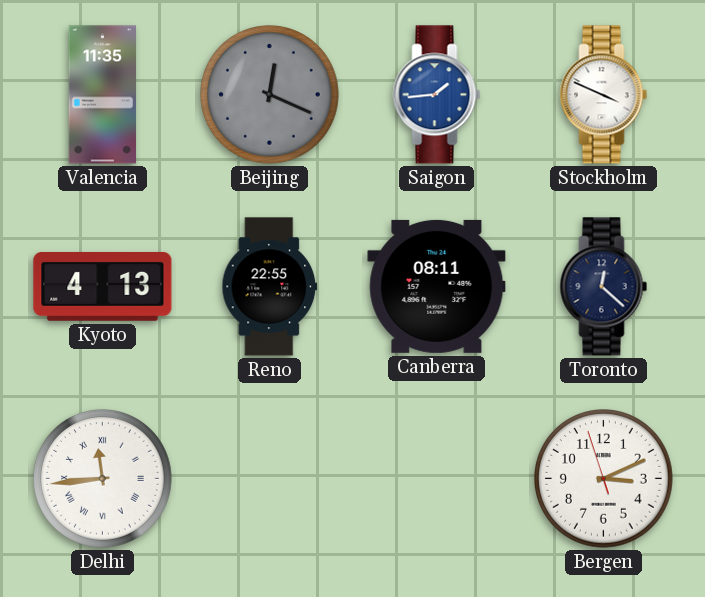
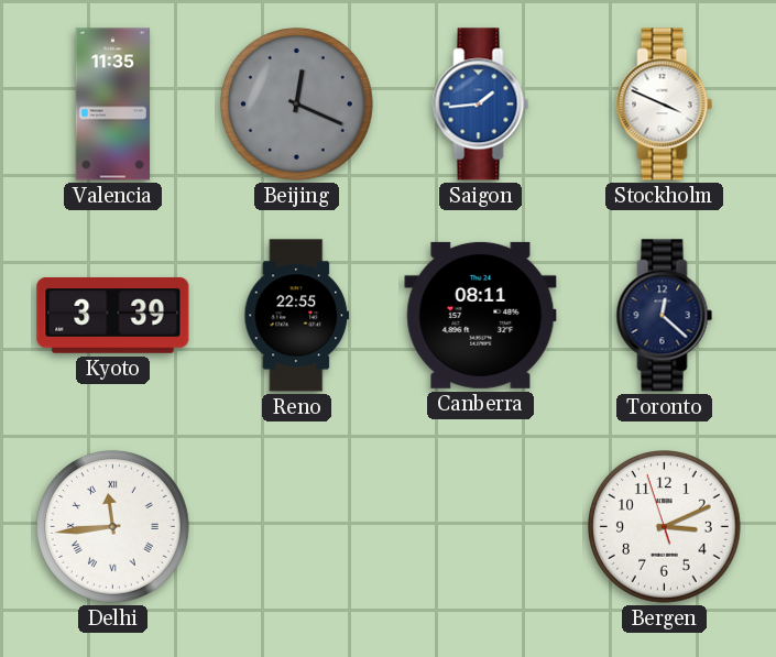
Kyoto: 4:13 -> 3:39
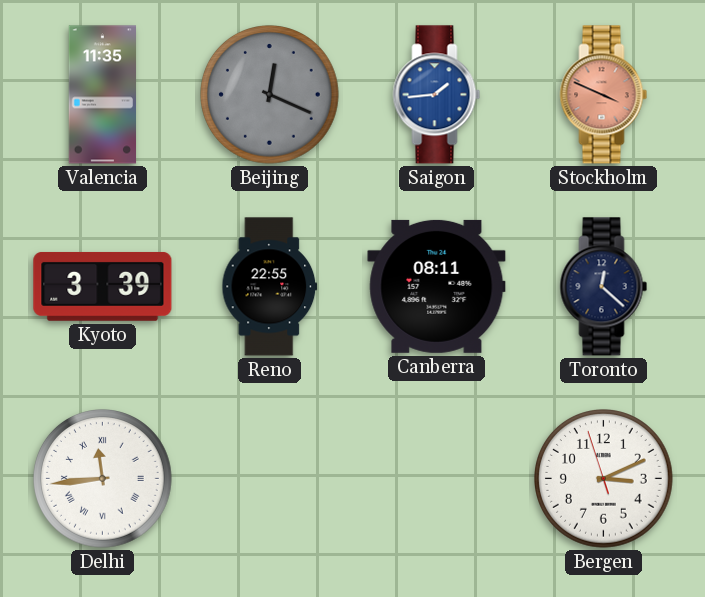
Stockholm dial: white -> salmon
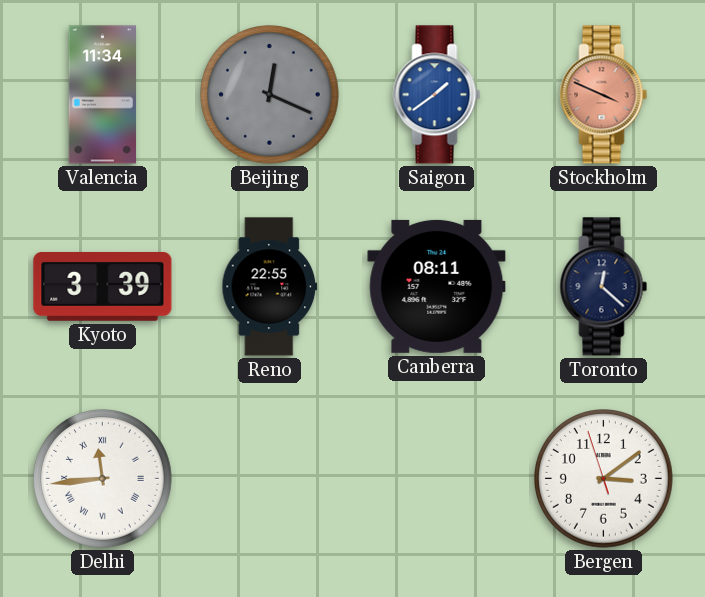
Valencia: 11:35 -> 11:34
Saigon: 1:44 -> 1:39
Bergen: 3:10 -> 3:08
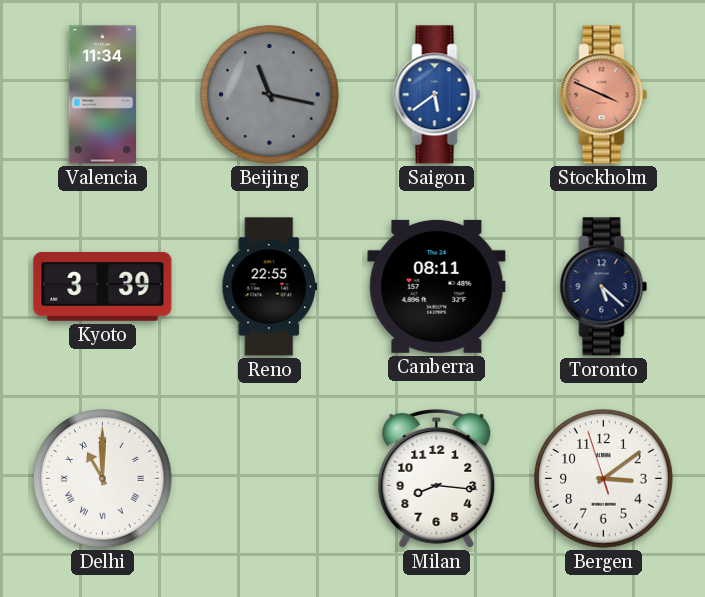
Beijing: 12:19 -> 11:17
Saigon: 1:39 -> 5:39
Toronto: 12:22 -> 5:22
Delhi: 11:44 -> 11:00
Milan: none -> 8:16
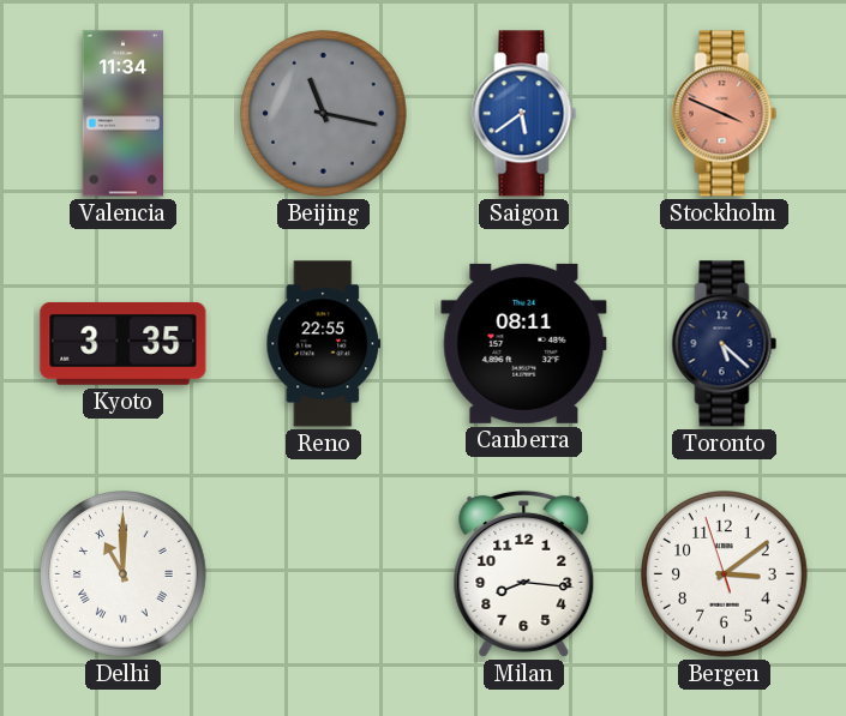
Kyoto: 3:39 -> 3:35
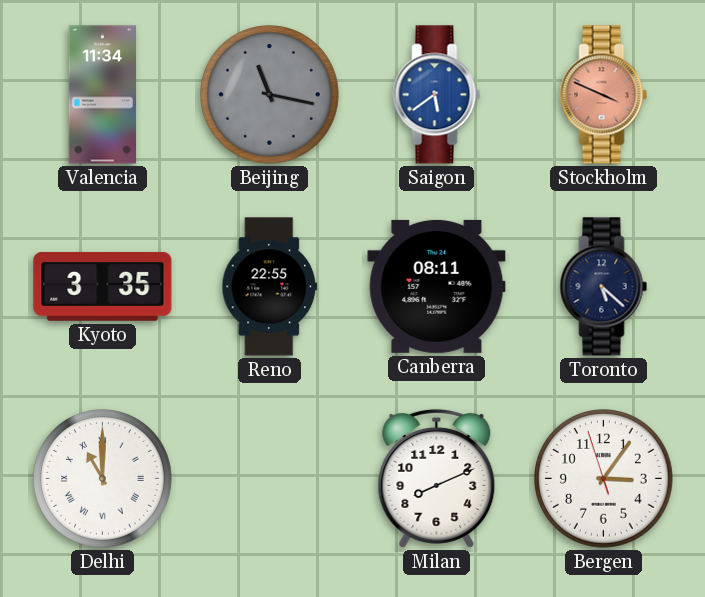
Milan: 8:16 -> 8:11
Bergen: 3:08 -> 3:05
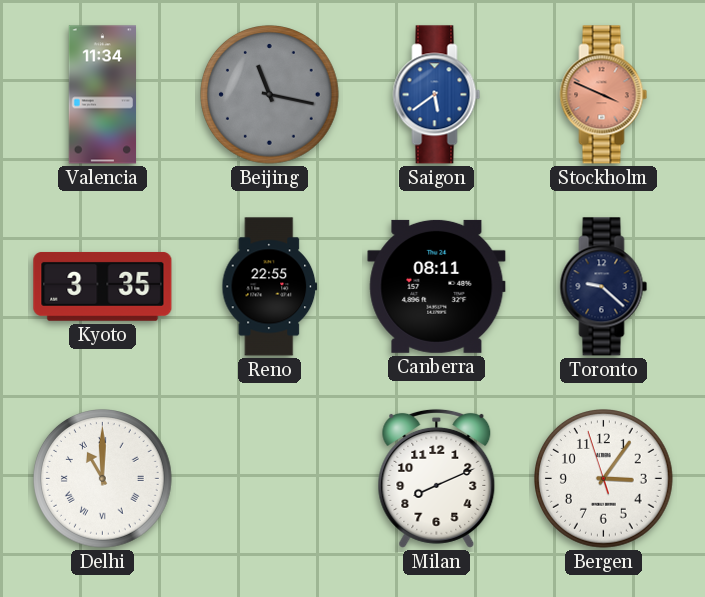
Toronto: 5:22 -> 9:22
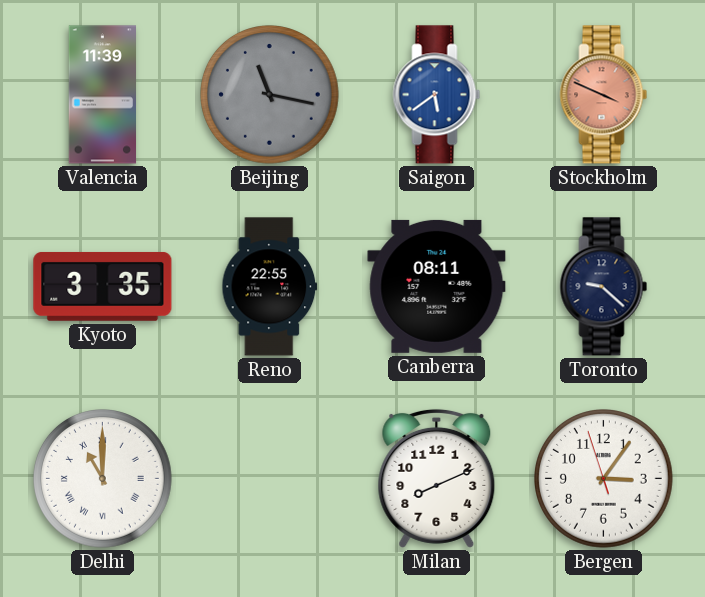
Valencia: 11:34 -> 11:39
